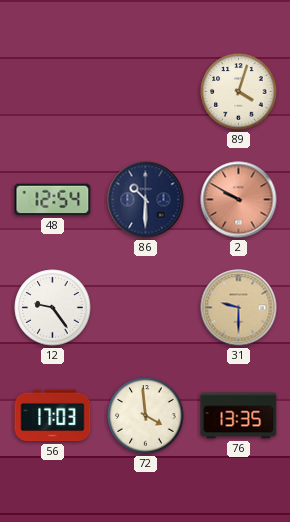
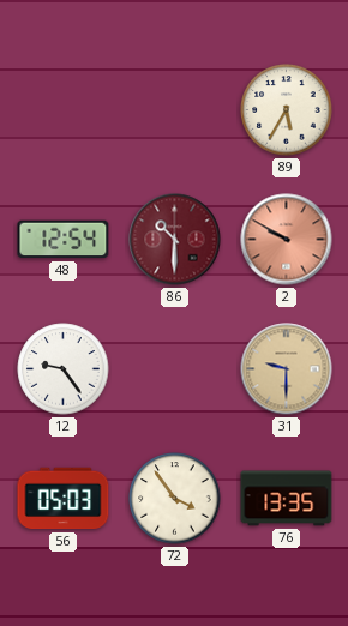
89: 4:03 -> 5:35
86 dial: navy -> burgundy
56: 17:03 -> 05:03
72: 3:59 -> 3:54
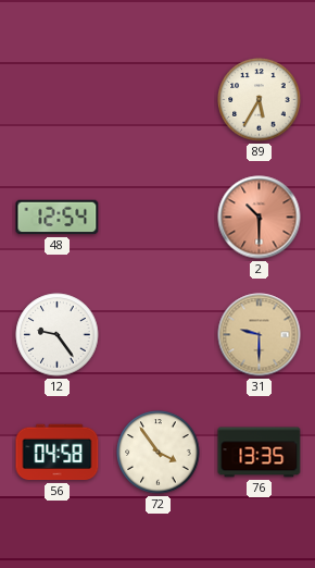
86: 10:30 -> none
2: 9:50 -> 10:30
56: 05:03 -> 04:58
